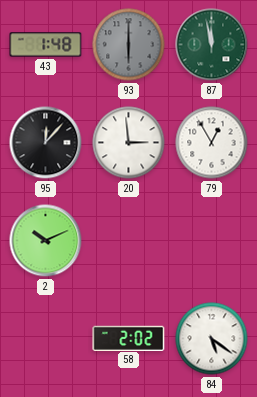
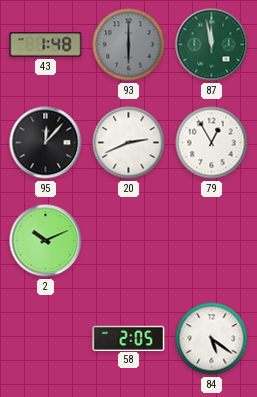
20: 2:59 -> 2:41
58: 2:02 -> 2:05
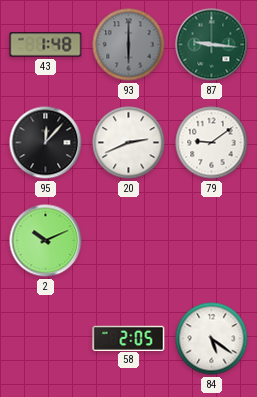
87: 11:58 -> 9:16
79: 12:55 -> 9:09
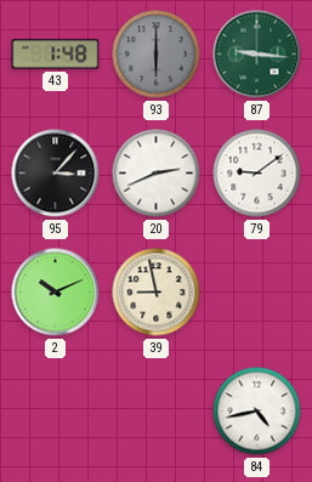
95: 12:07 -> 3:07
39: none -> 8:58
58: 2:05 -> none
84: 5:21 -> 4:43
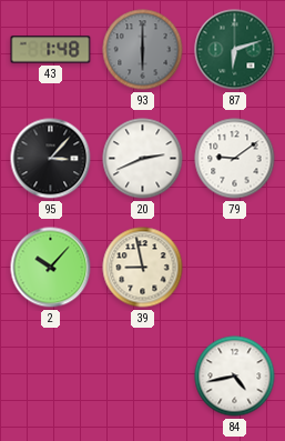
87: 9:16 -> 6:12
2: 10:11 -> 10:07
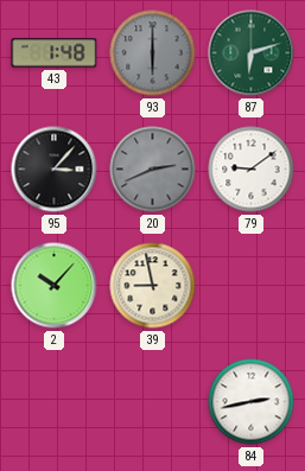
20 dial: white -> grey
84: 4:43 -> 2:43
